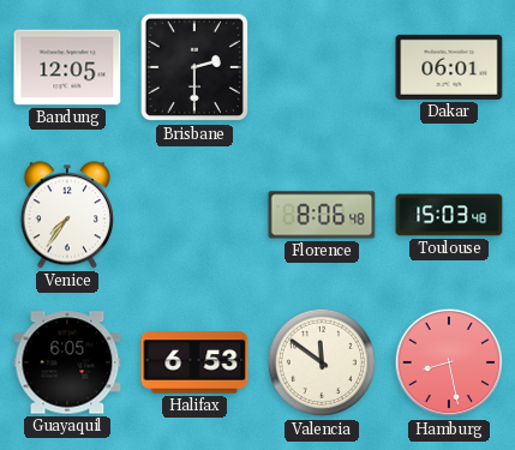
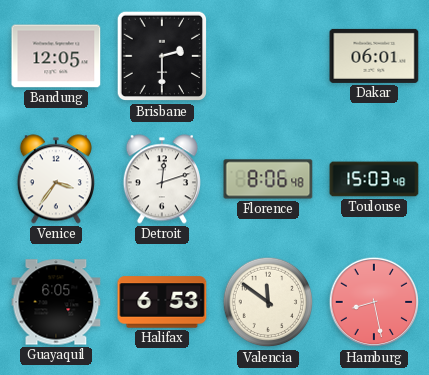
Venice: 7:36 -> 3:36
Detroit: none -> 12:12
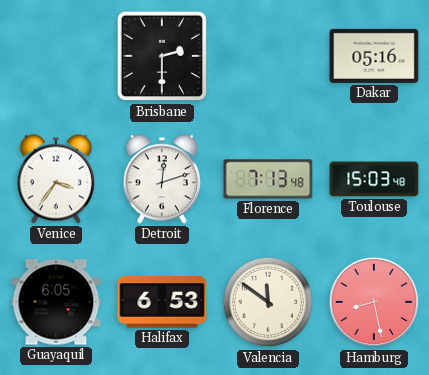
Bandung: 12:05 -> none
Dakar: 06:01 -> 05:16
Florence: 8:06 -> 7:13
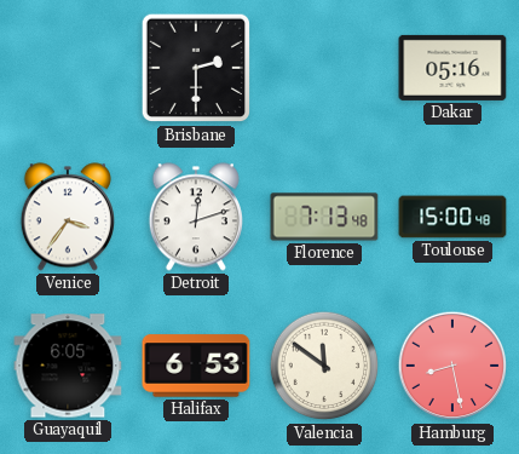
Toulouse: 15:03 -> 15:00
